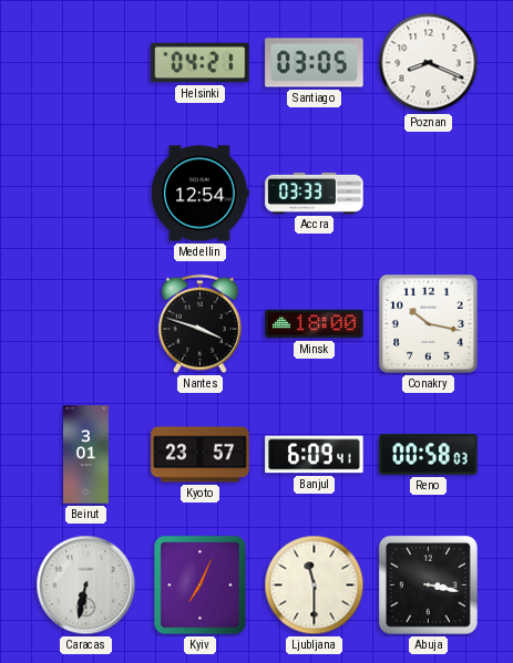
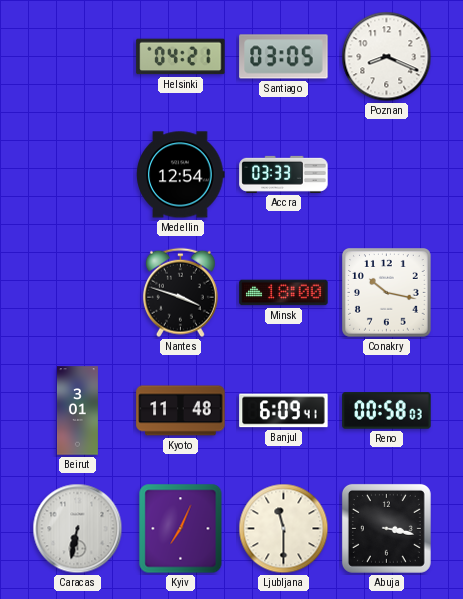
Kyoto: 23:57 -> 11:48
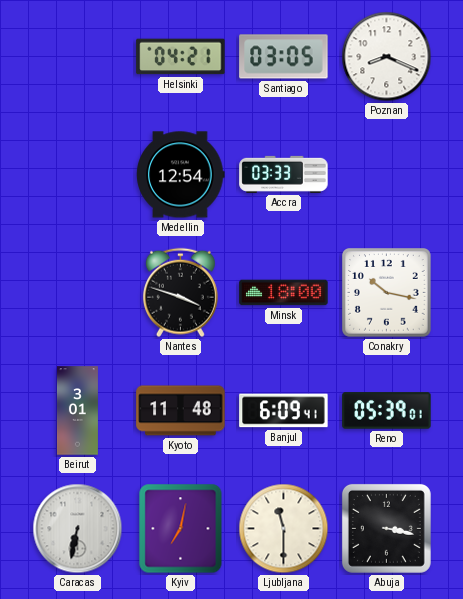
Reno: 00:58 -> 05:39
Kyiv: 7:04 -> 7:02
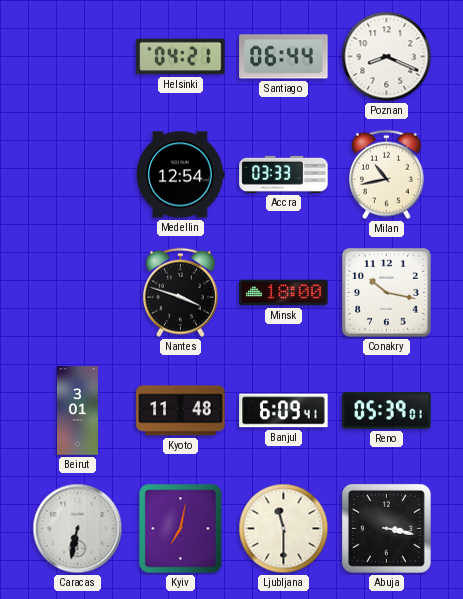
Santiago: 03:05 -> 06:44
Milan: none -> 10:43
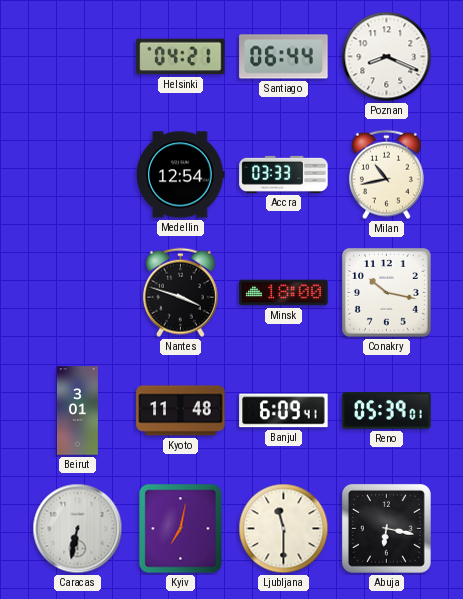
Abuja: 3:17 -> 6:17
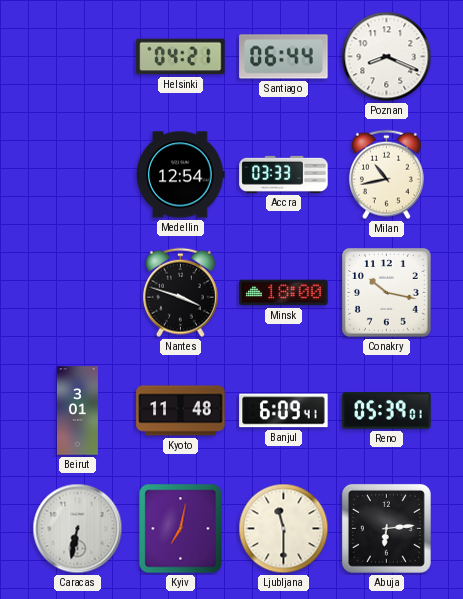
Abuja: 6:17 -> 6:14
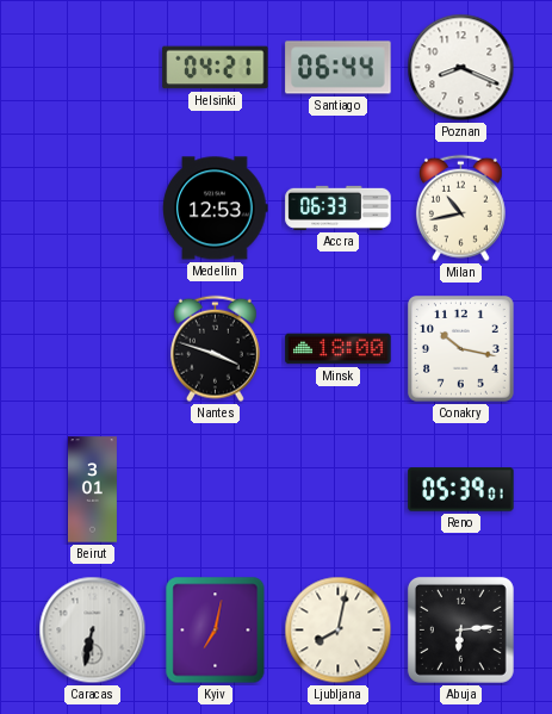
Medellin: 12:54 -> 12:53
Accra: 03:33 -> 06:33
Kyoto: 11:48 -> none
Banjul: 6:09 -> none
Ljubljana: 11:30 -> 8:02
